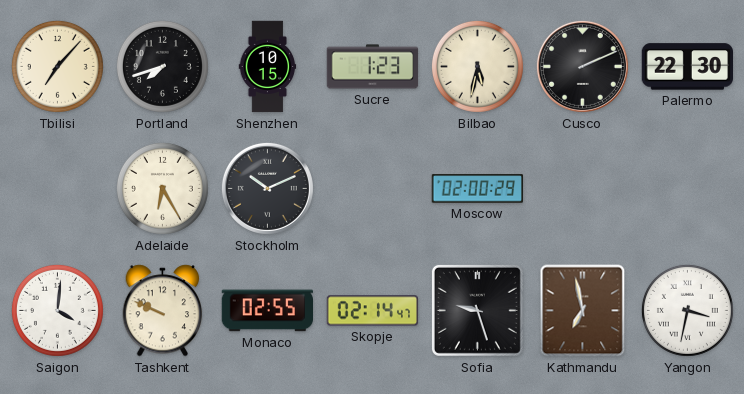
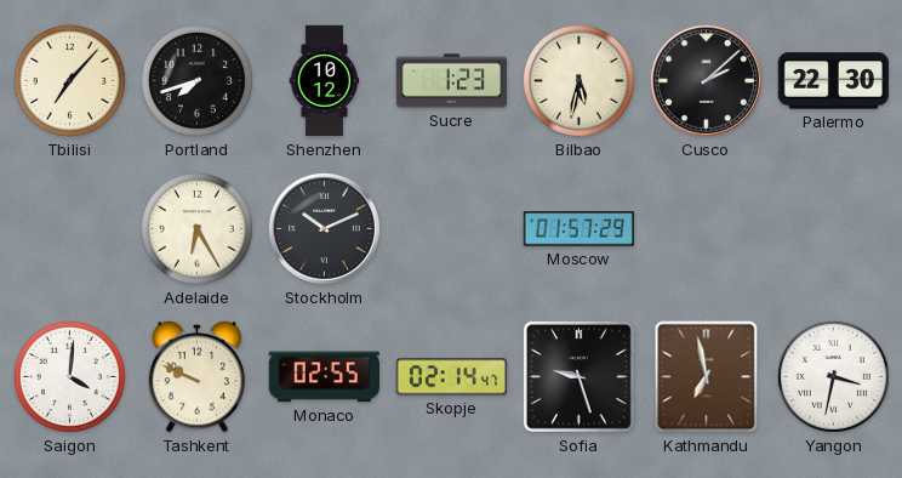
Shenzhen: 10:15 -> 10:12
Cusco: 2:11 -> 2:08
Moscow: 02:00 -> 01:57
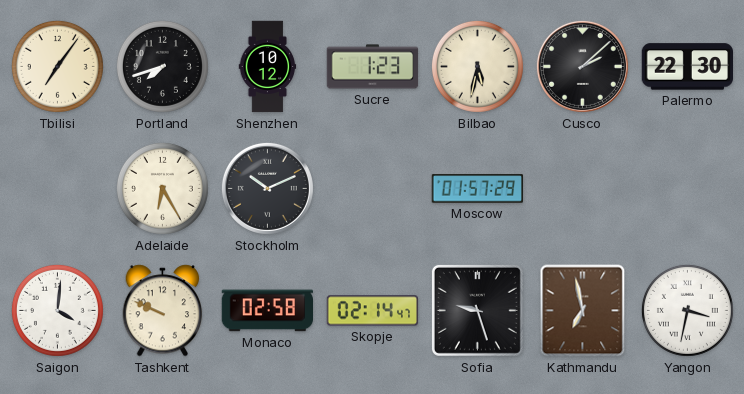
Tbilisi: 7:07 -> 7:06
Monaco: 02:55 -> 02:58
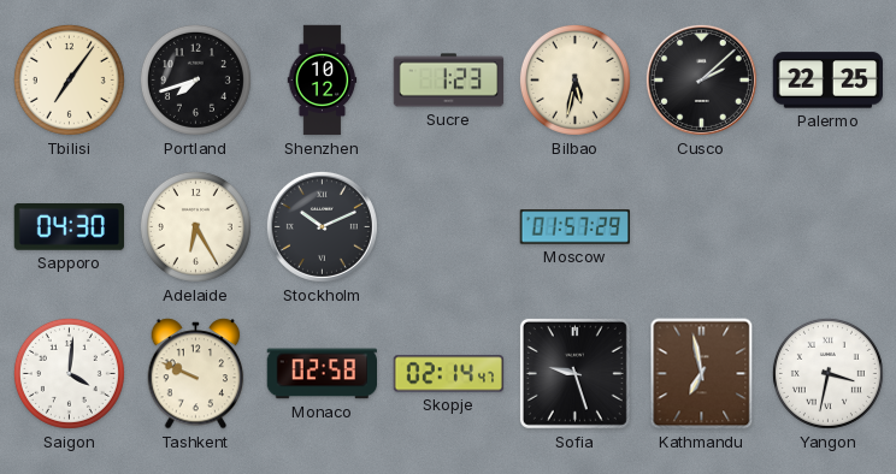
Palermo: 22:30 -> 22:25
Sapporo: none -> 04:30
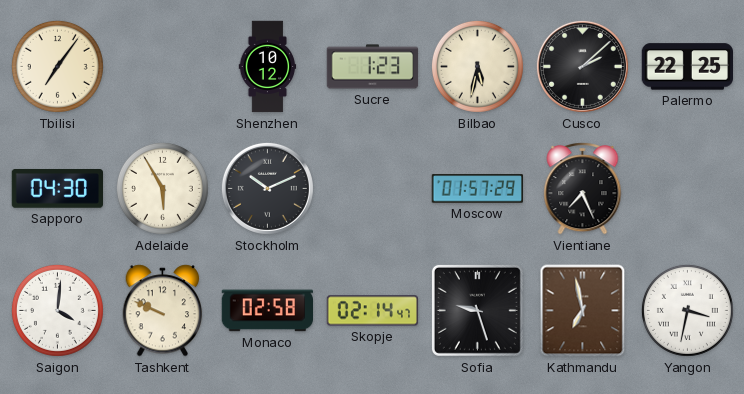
Portland: 7:42 -> none
Adelaide: 6:25 -> 5:55
Vientiane: none -> 7:26
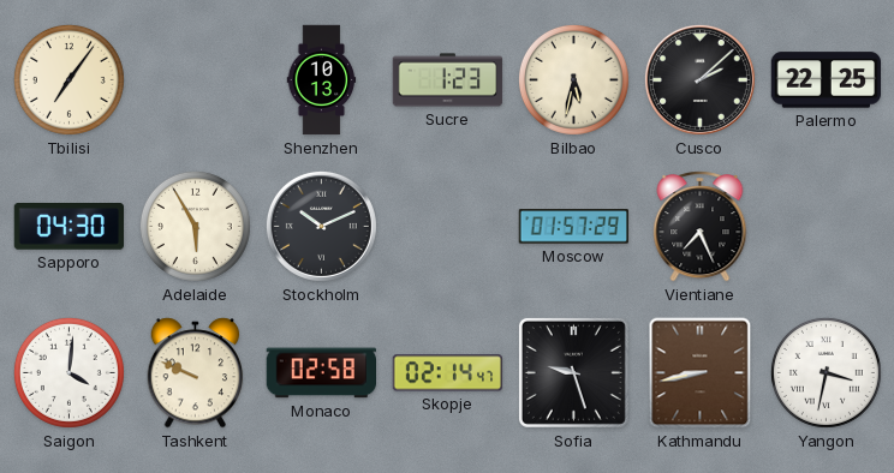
Shenzhen: 10:12 -> 10:13
Kathmandu: 6:58 -> 8:43
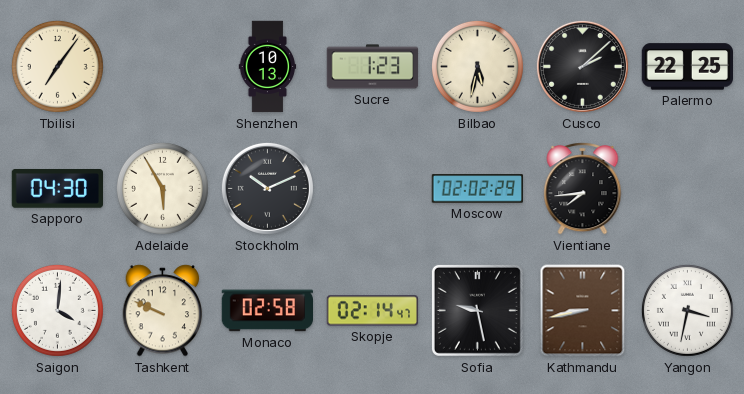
Moscow: 01:57 -> 02:02
Vientiane: 7:26 -> 7:44
Sofia: 9:27 -> 9:28
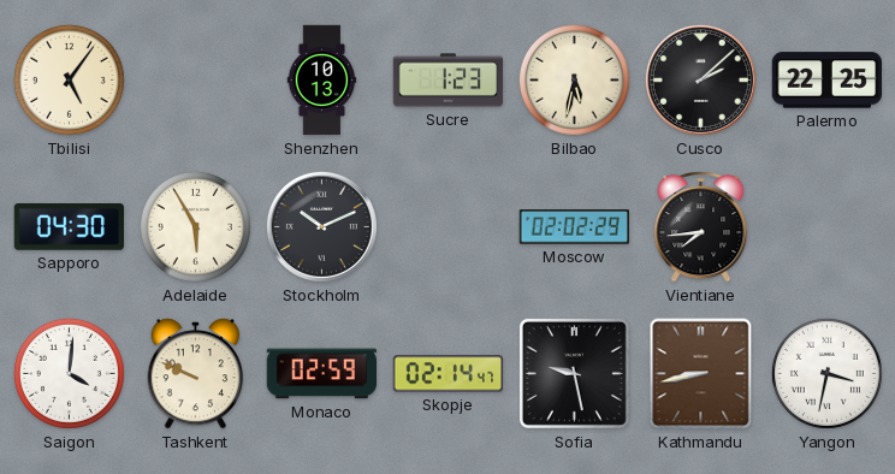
Tbilisi: 7:06 -> 5:06
Monaco: 02:58 -> 02:59
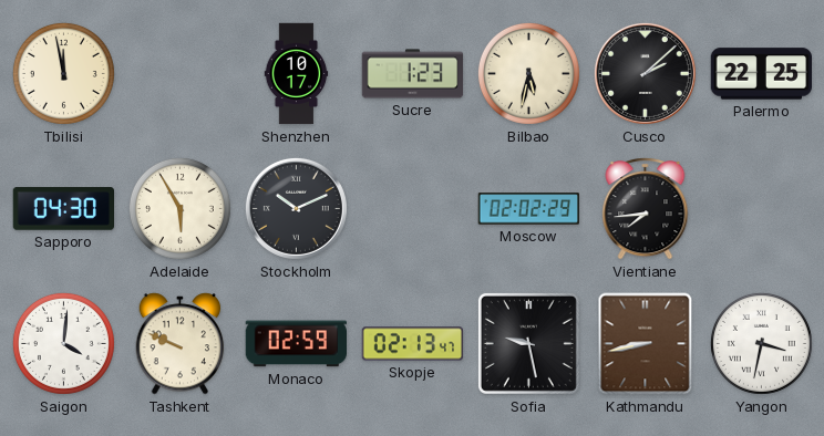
Tbilisi: 5:06 -> 11:58
Shenzhen: 10:13 -> 10:17
Skopje: 02:14 -> 02:13
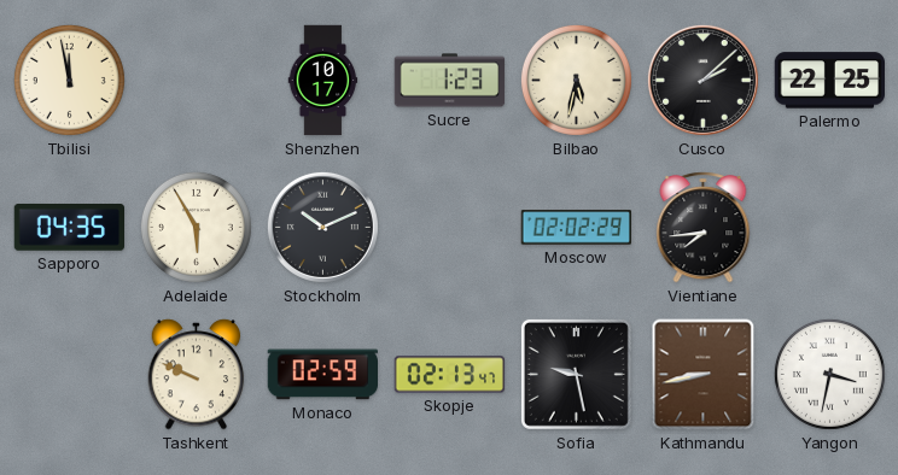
Sapporo: 04:30 -> 04:35
Saigon: 4:01 -> none
